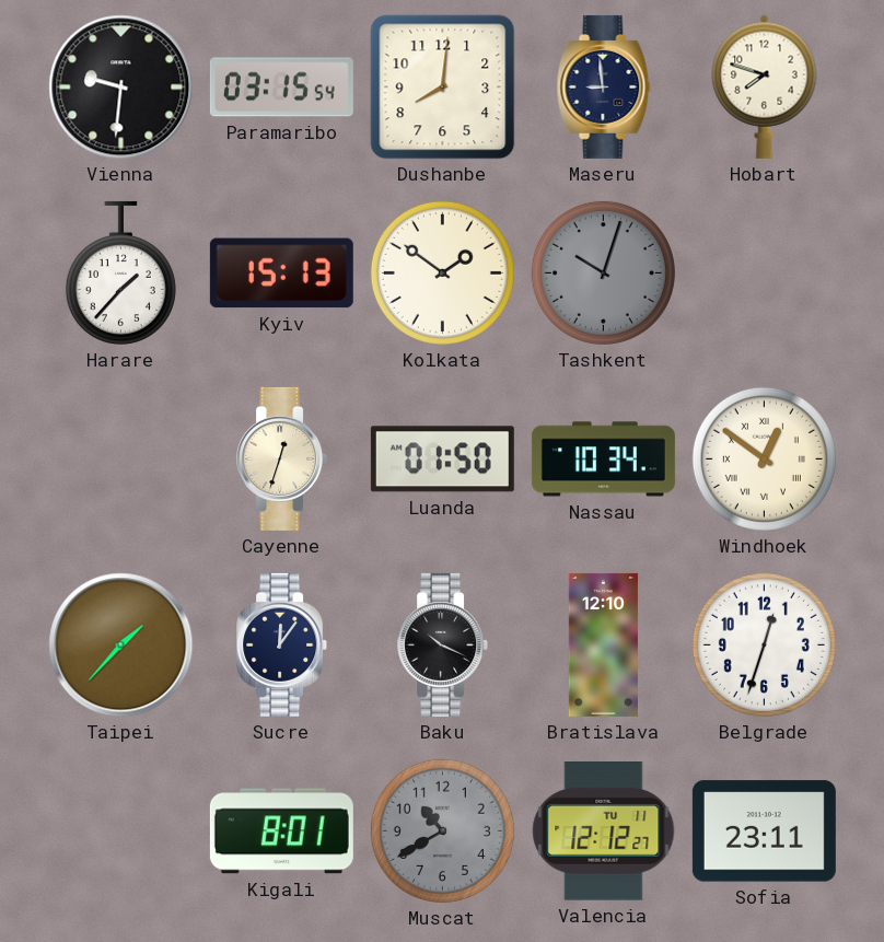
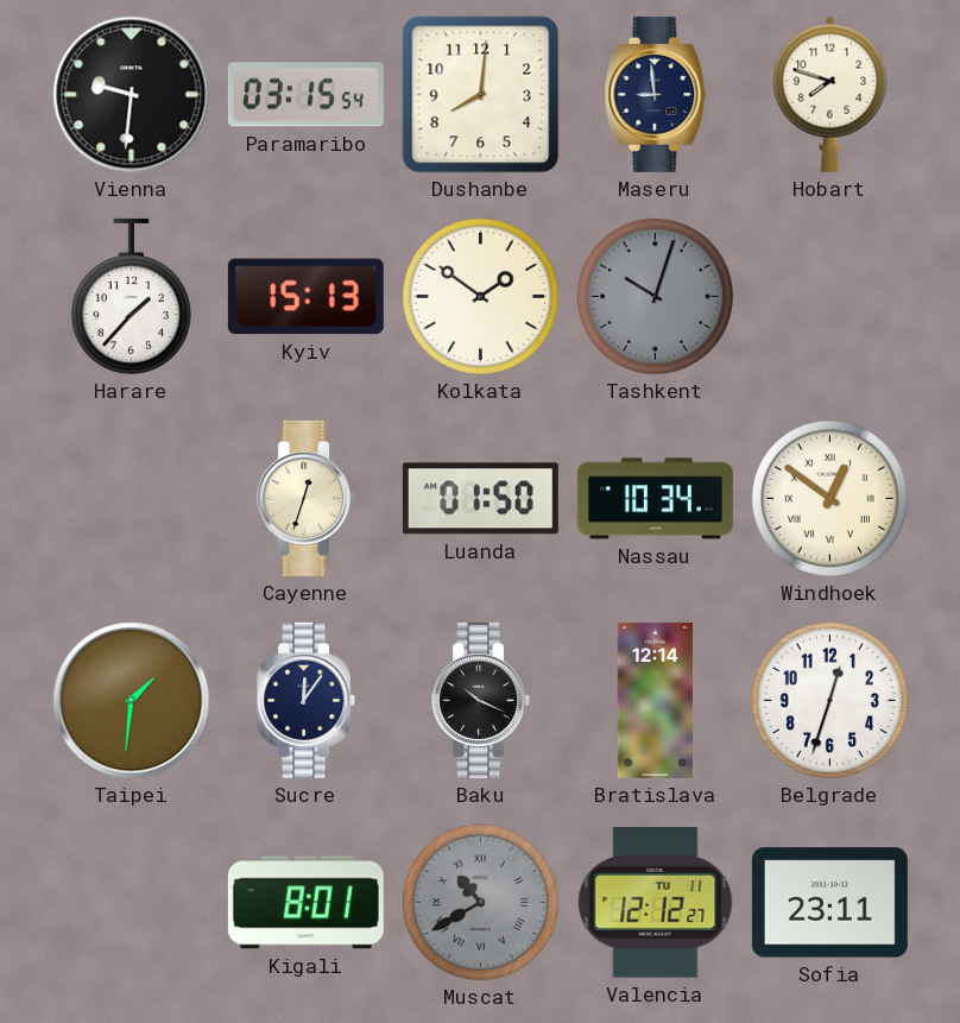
Taipei: 1:37 -> 1:31
Bratislava: 12:10 -> 12:14
Muscat numerals: Arabic -> Roman
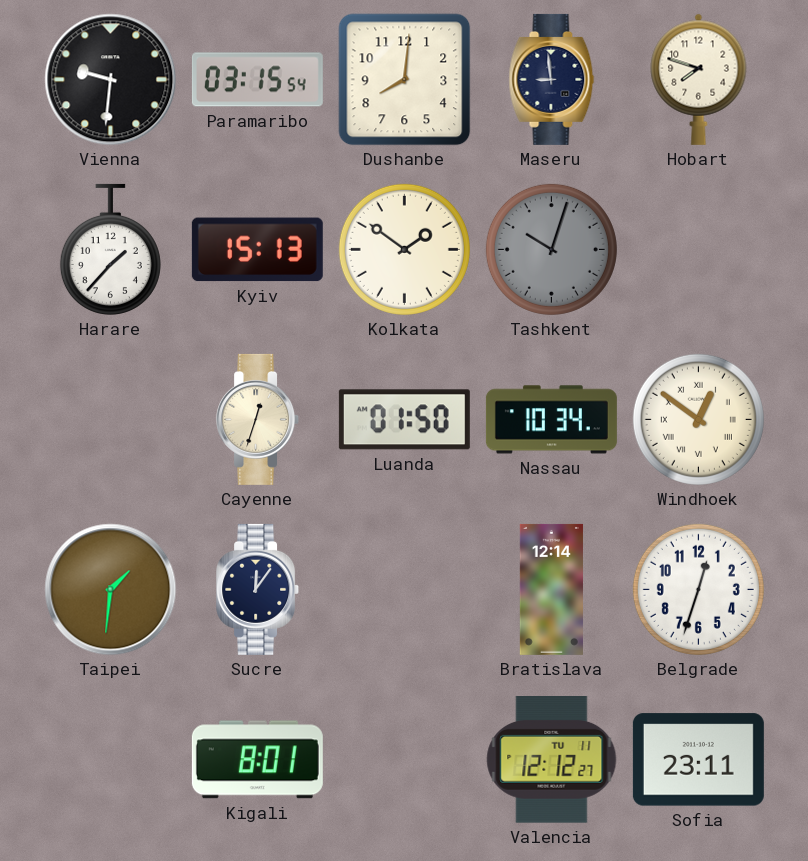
Baku: 10:19 -> none
Muscat: 10:40 -> none
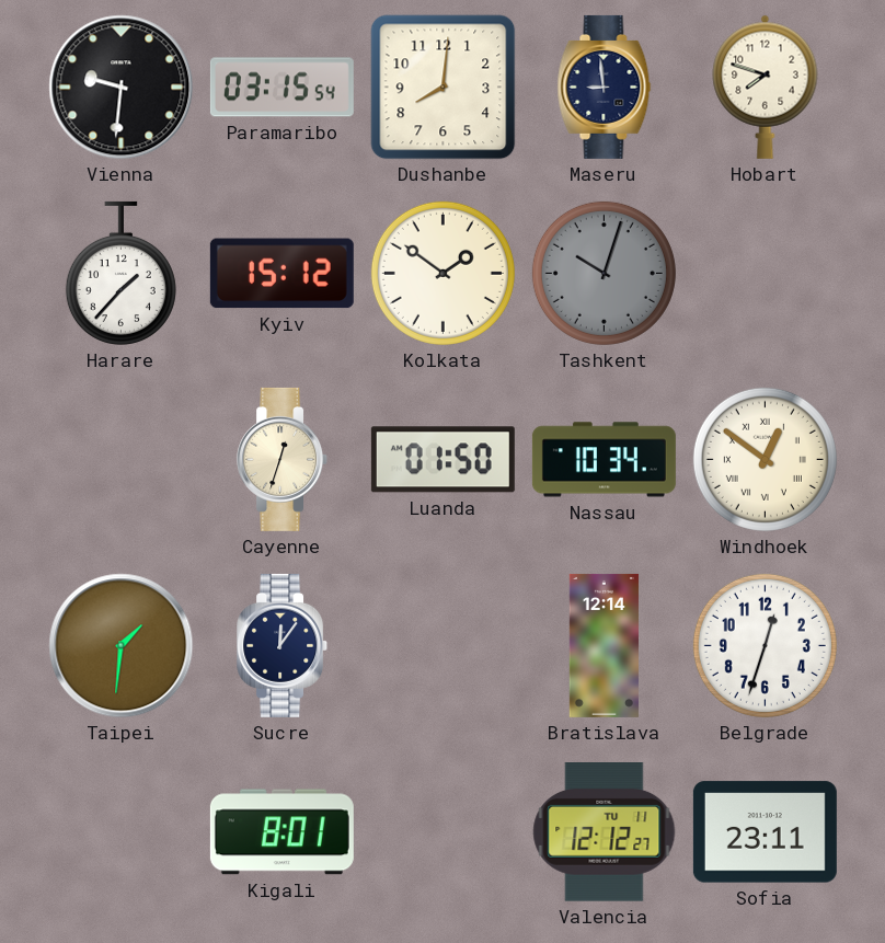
Kyiv: 15:13 -> 15:12
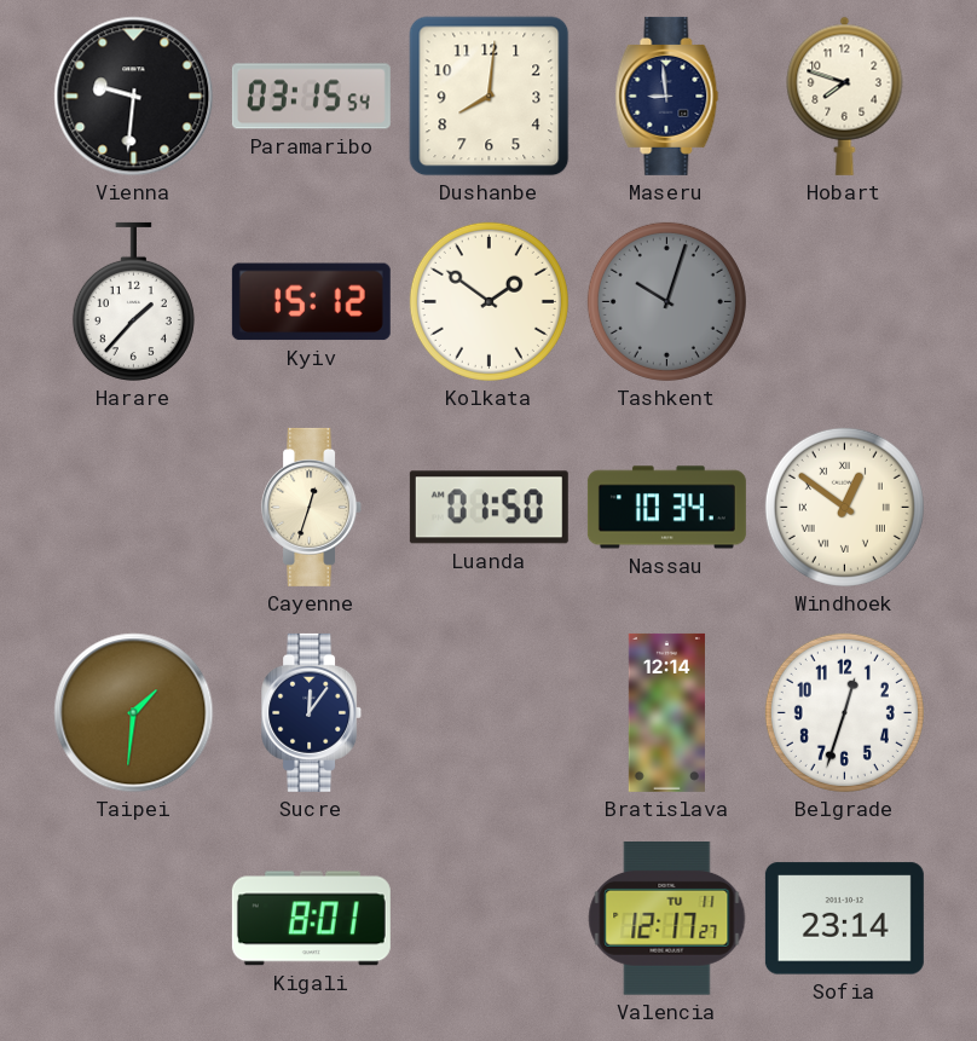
Valencia: 12:12 -> 12:17
Sofia: 23:11 -> 23:14
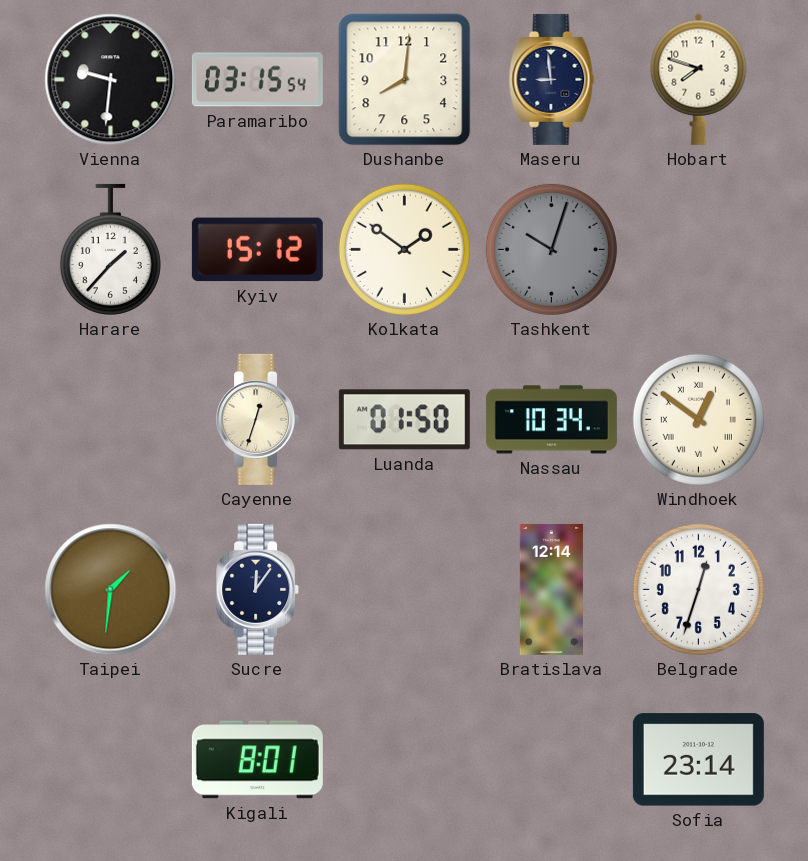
Valencia: 12:17 -> none
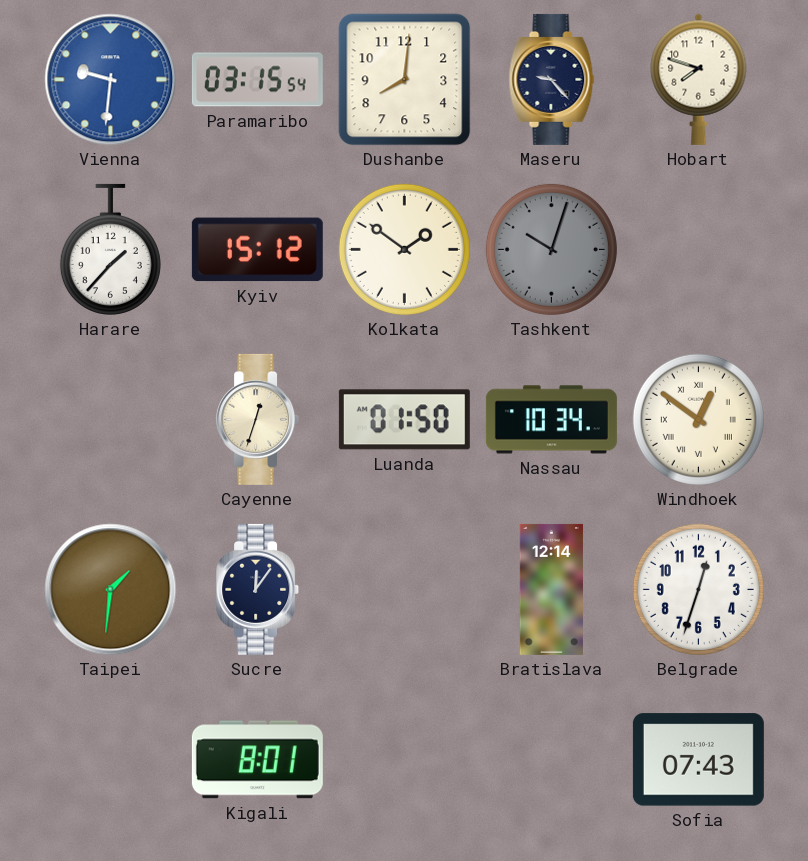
Vienna dial: black -> blue
Maseru: 8:59 -> 9:23
Sofia: 23:14 -> 07:43
